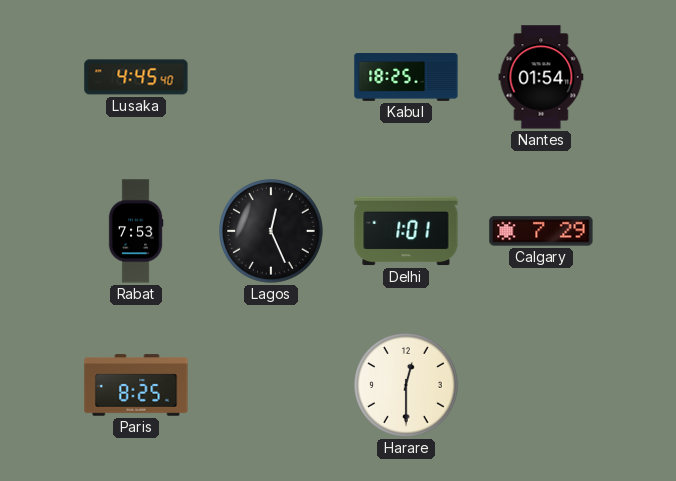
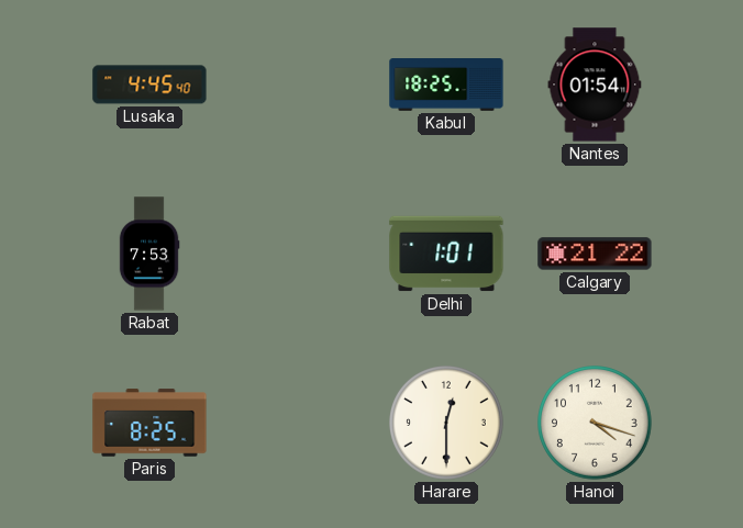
Lagos: 12:26 -> none
Calgary: 7:29 -> 21:22
Hanoi: none -> 4:18
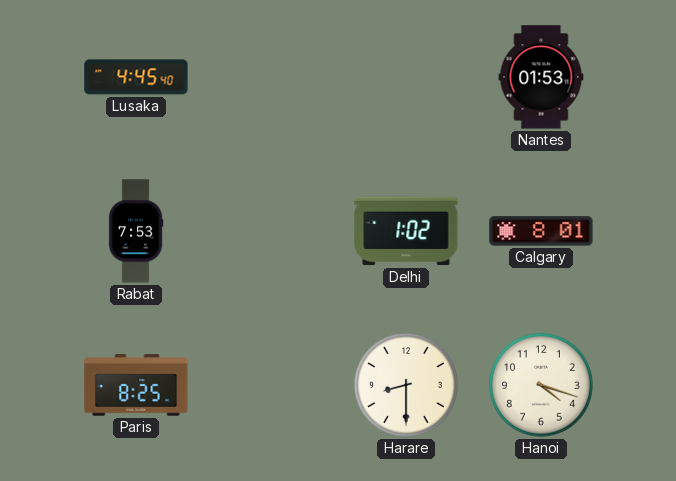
Kabul: 18:25 -> none
Nantes: 01:54 -> 01:53
Delhi: 1:01 -> 1:02
Calgary: 21:22 -> 8:01
Harare: 12:30 -> 8:30
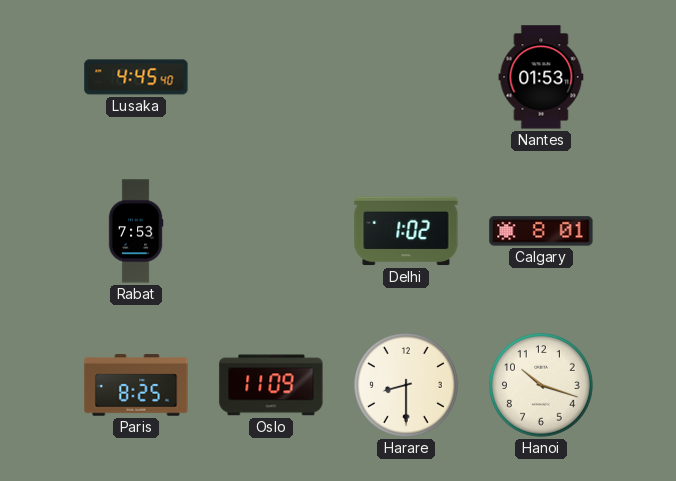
Oslo: none -> 11:09
Hanoi: 4:18 -> 10:18
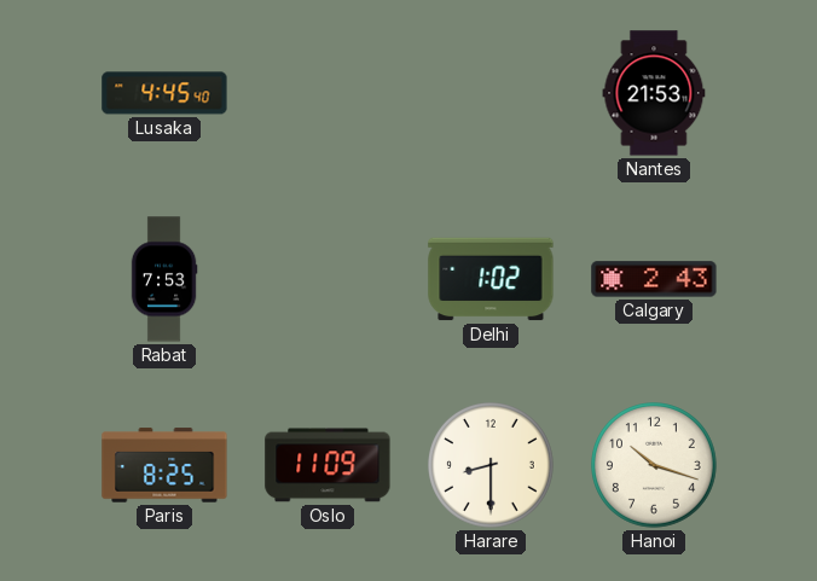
Nantes: 01:53 -> 21:53
Calgary: 8:01 -> 2:43
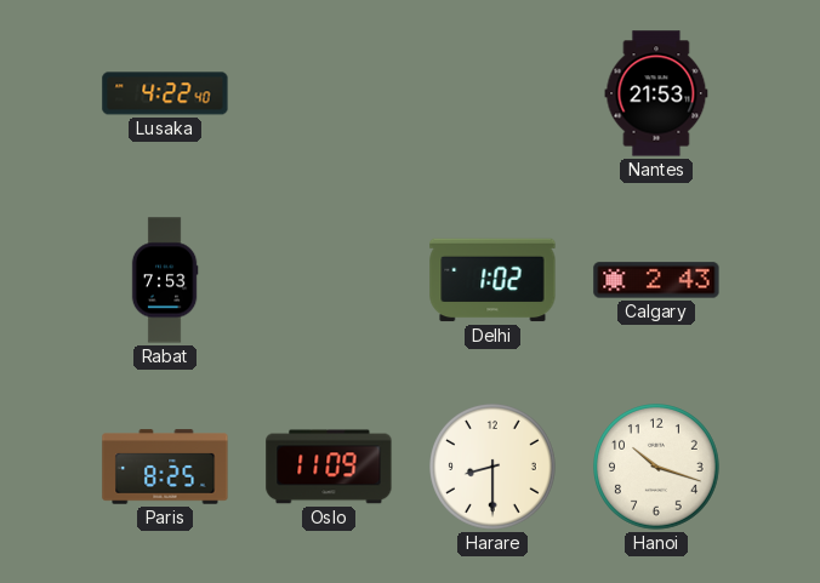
Lusaka: 4:45 -> 4:22
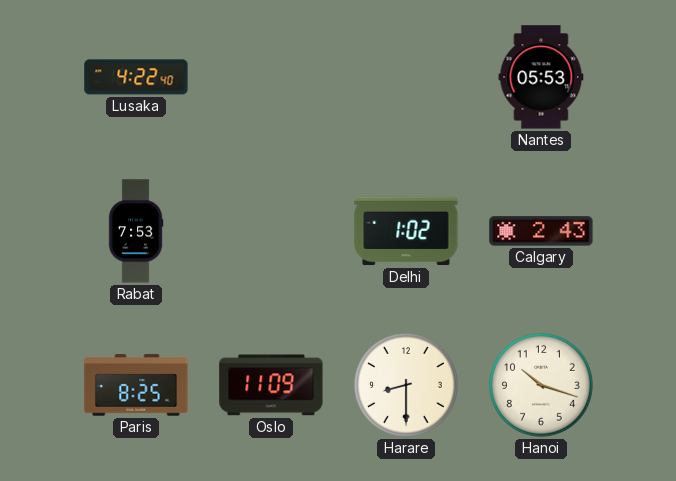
Nantes: 21:53 -> 05:53
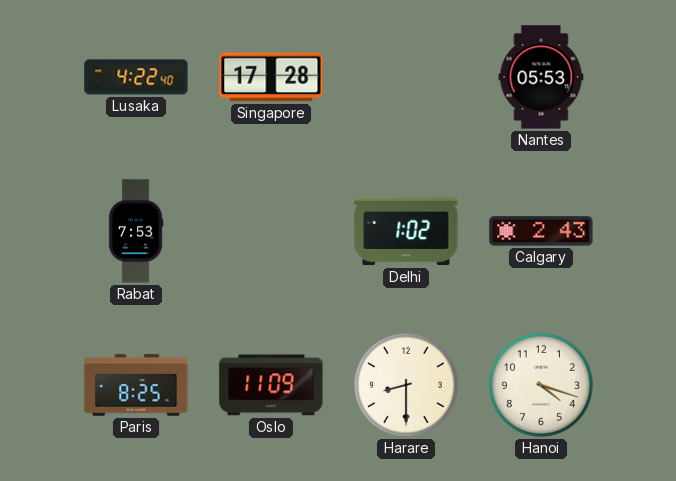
Singapore: none -> 17:28
Hanoi: 10:18 -> 4:18
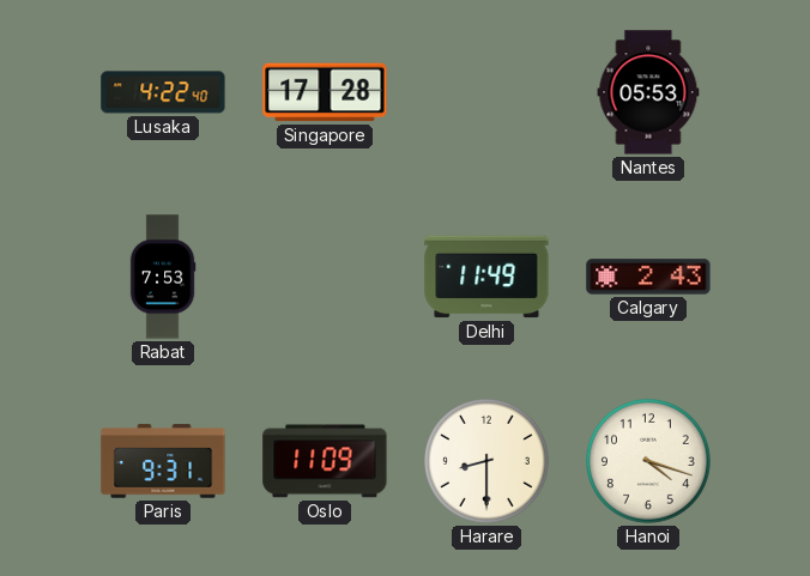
Delhi: 1:02 -> 11:49
Paris: 8:25 -> 9:31
